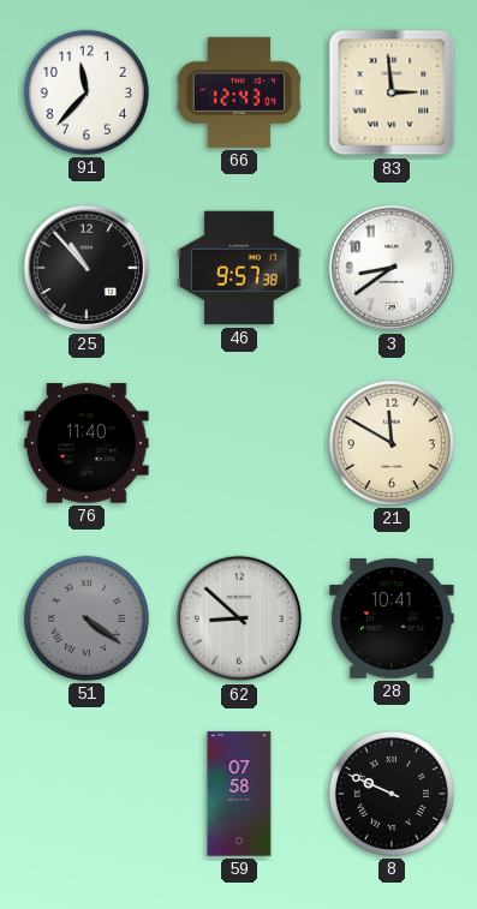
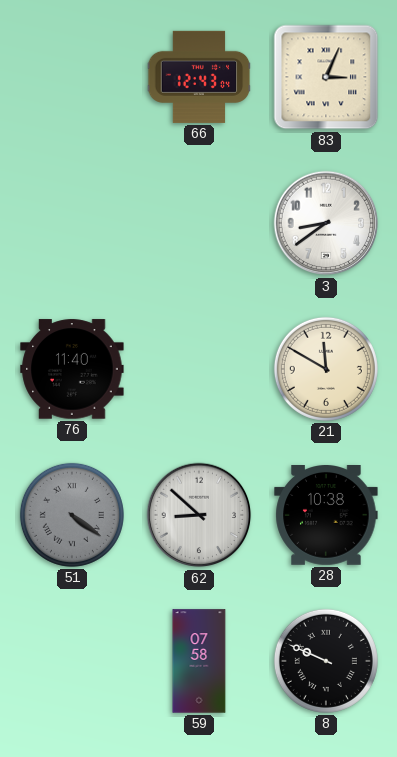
91: 11:37 -> none
83: 2:59 -> 3:04
25: 10:53 -> none
46: 9:57 -> none
28: 10:41 -> 10:38
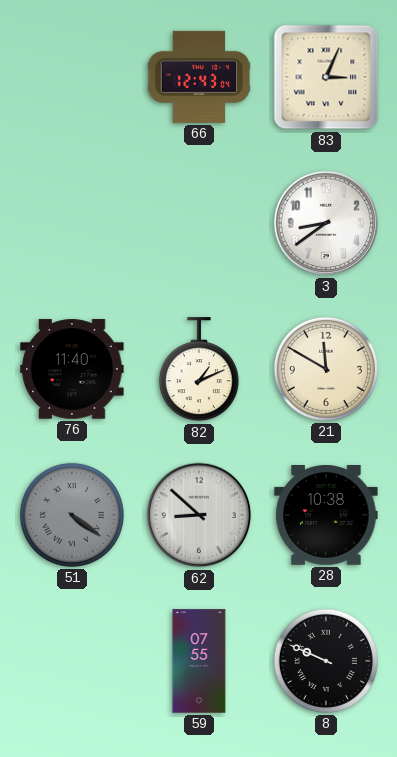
82: none -> 1:11
59: 07:58 -> 07:55
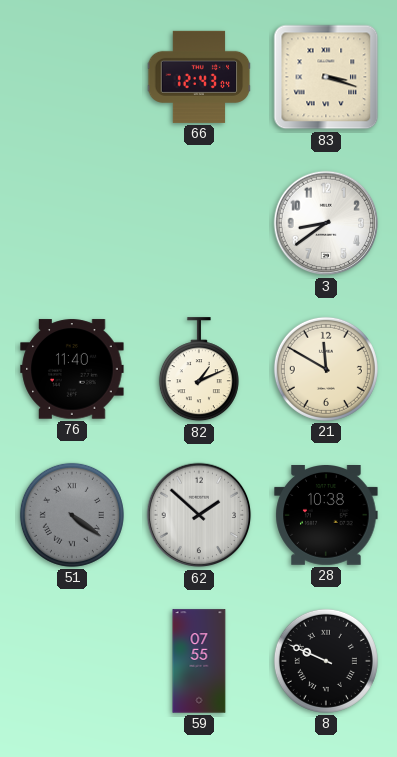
83: 3:04 -> 3:18
62: 8:52 -> 1:52
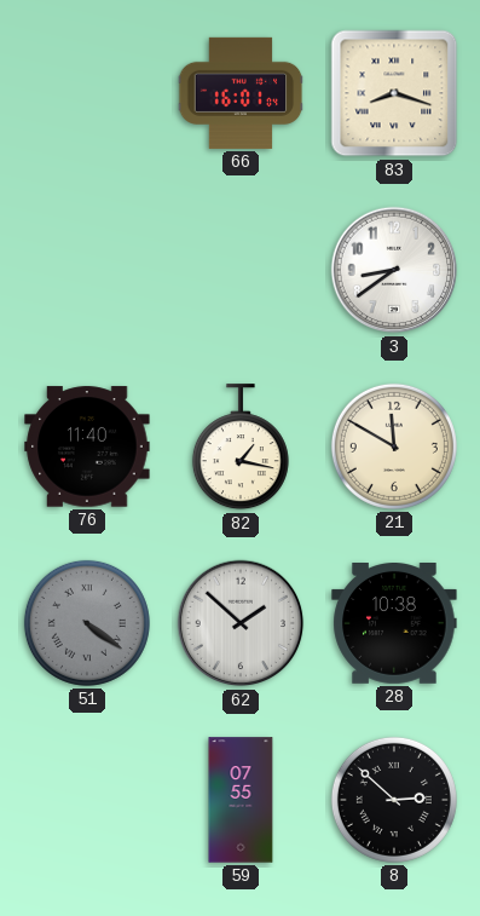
66: 12:43 -> 16:01
83: 3:18 -> 8:18
82: 1:11 -> 1:17
8: 9:49 -> 2:52
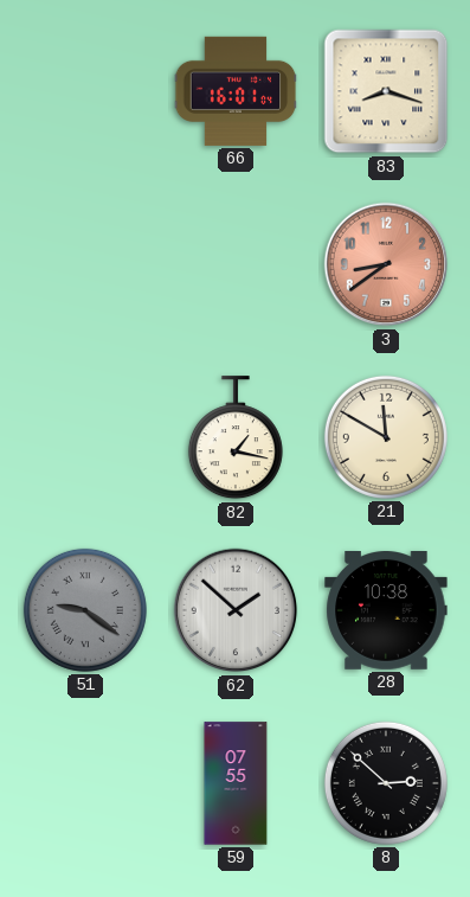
3 dial: white -> salmon
76: 11:40 -> none
51: 4:21 -> 9:21
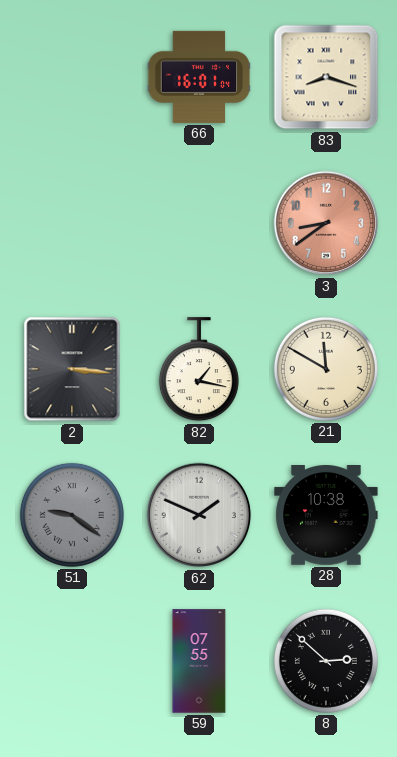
2: none -> 3:16
62: 1:52 -> 1:49
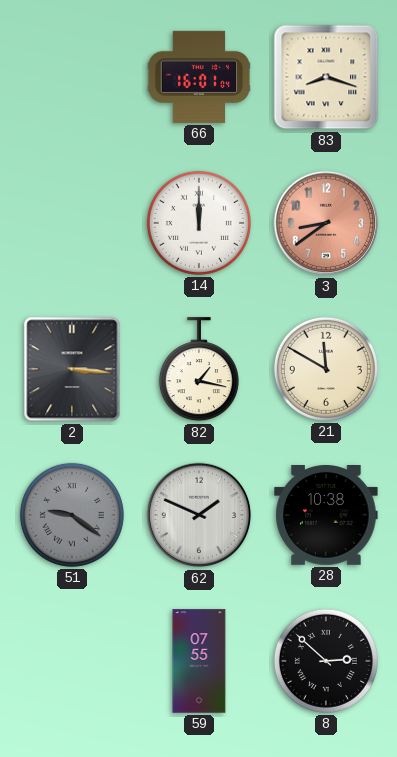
14: none -> 12:00
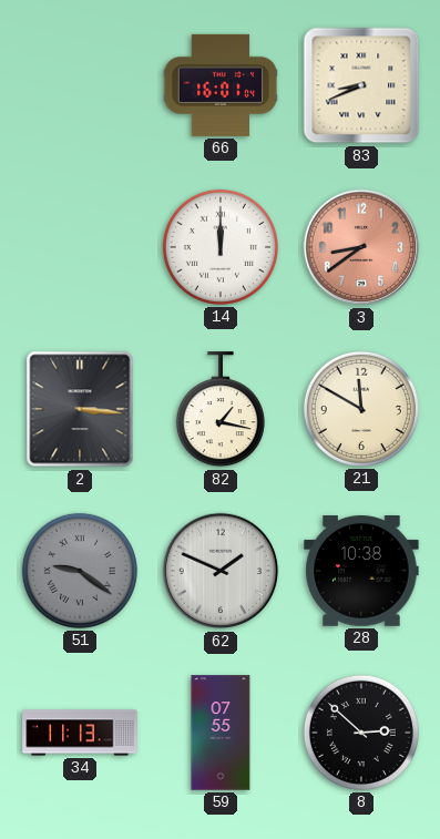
83: 8:18 -> 8:41
34: none -> 11:13
